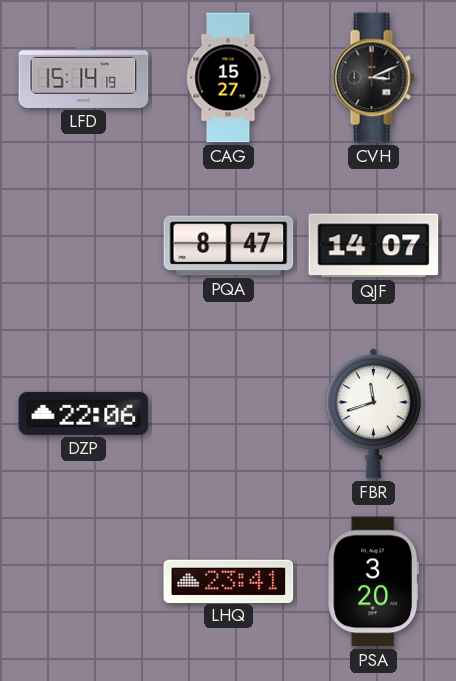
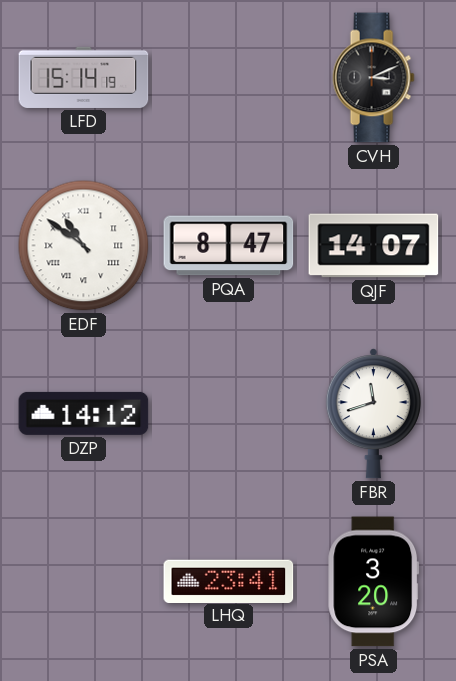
CAG: 15:27 -> none
EDF: none -> 10:51
DZP: 22:06 -> 14:12
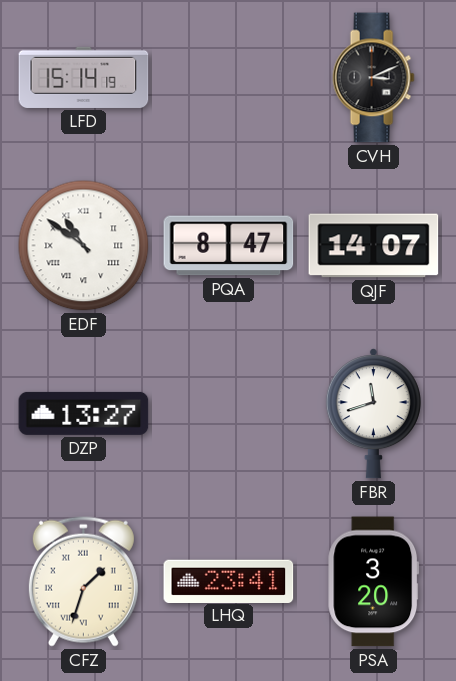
DZP: 14:12 -> 13:27
CFZ: none -> 1:33
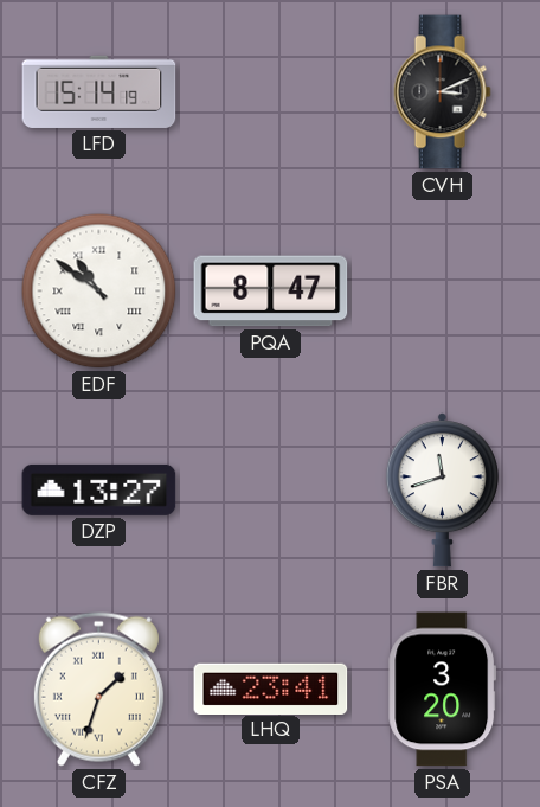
QJF: 14:07 -> none
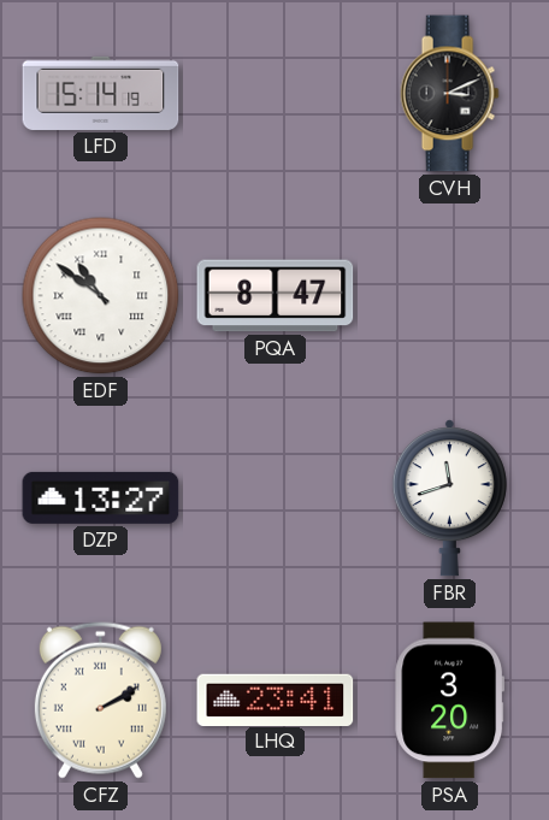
CFZ: 1:33 -> 2:10
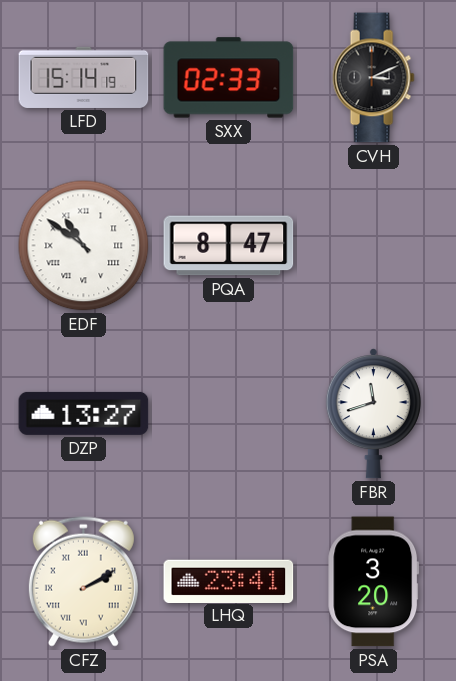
SXX: none -> 02:33
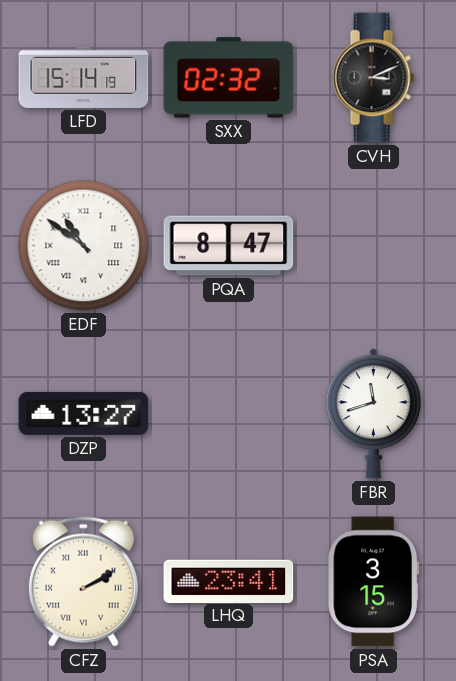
SXX: 02:33 -> 02:32
PSA: 3:20 -> 3:15
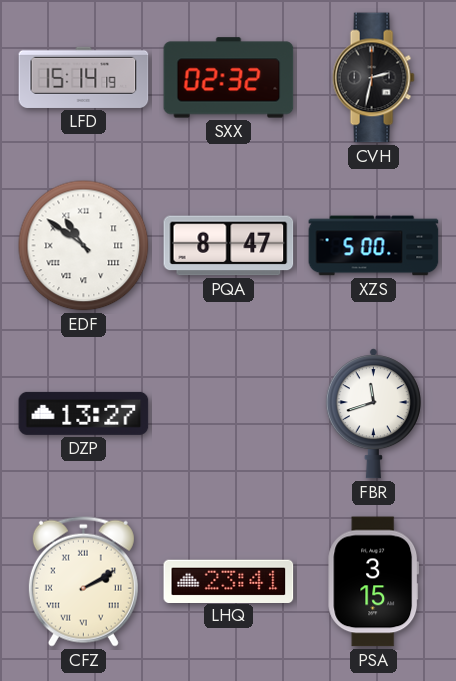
CVH: 3:11 -> 2:32
XZS: none -> 5:00
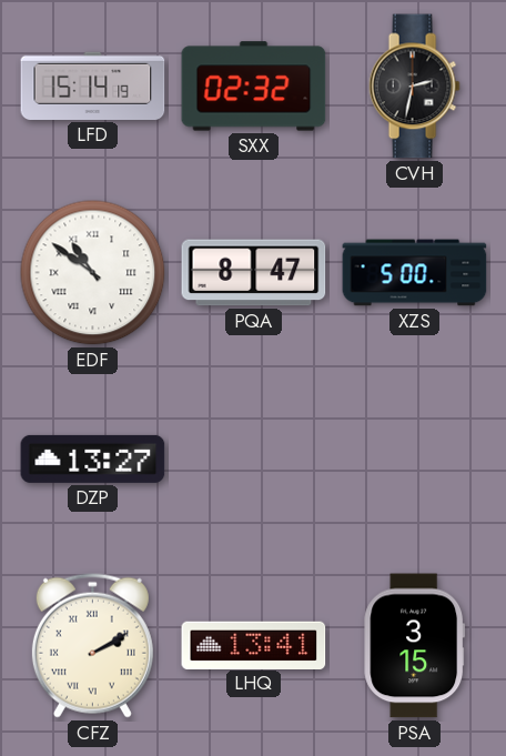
FBR: 11:42 -> none
LHQ: 23:41 -> 13:41
